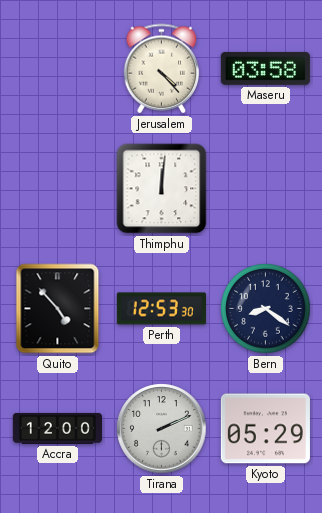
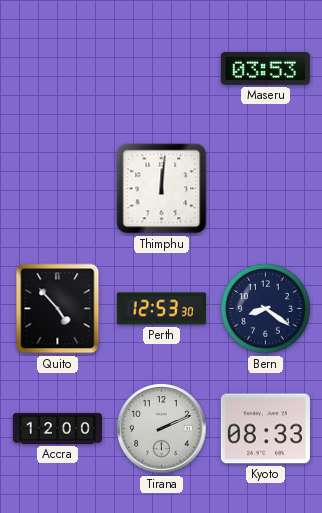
Jerusalem: 4:23 -> none
Maseru: 03:58 -> 03:53
Kyoto: 05:29 -> 08:33
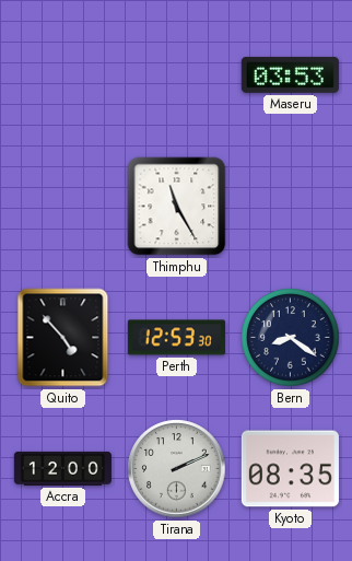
Thimphu: 12:01 -> 11:25
Kyoto: 08:33 -> 08:35
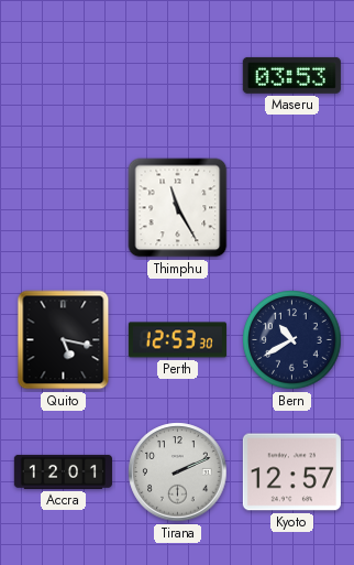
Quito: 4:53 -> 5:17
Bern: 8:21 -> 10:40
Accra: 12:00 -> 12:01
Kyoto: 08:35 -> 12:57
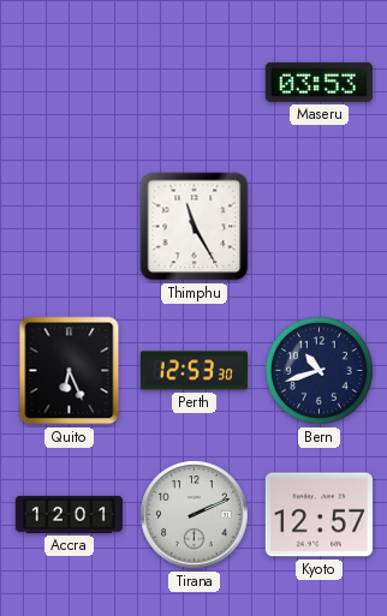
Quito: 5:17 -> 6:26
Bern: 10:40 -> 10:42
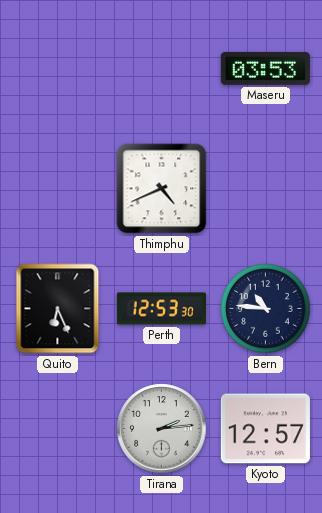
Thimphu: 11:25 -> 4:41
Bern: 10:42 -> 10:46
Accra: 12:01 -> none
Tirana: 2:11 -> 2:14
